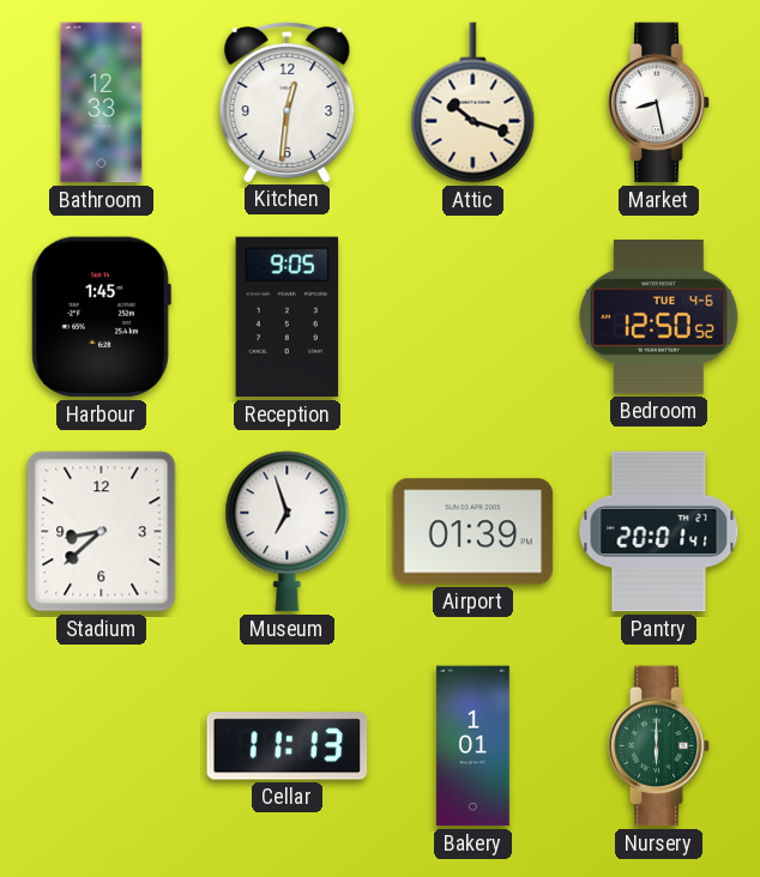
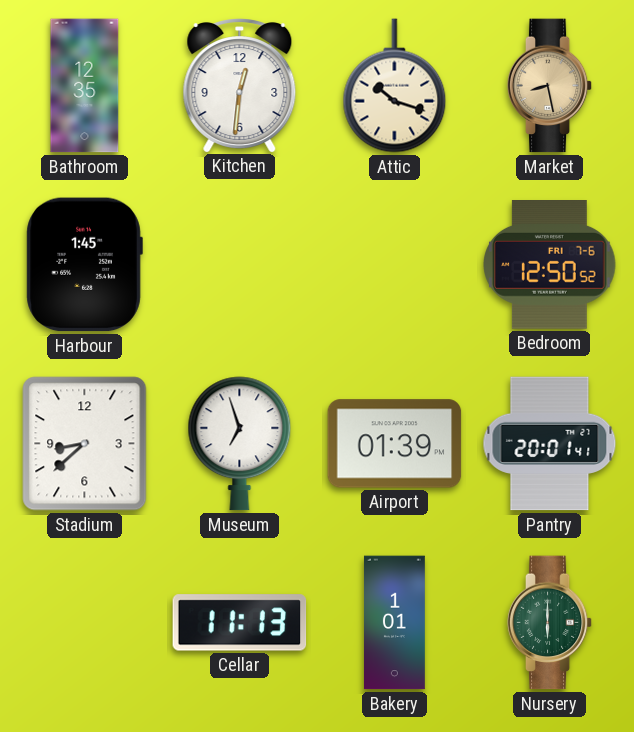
Bathroom: 12:33 -> 12:35
Market dial: white -> champagne
Reception: 9:05 -> none
Bedroom date: TUE 4-6 -> FRI 7-6
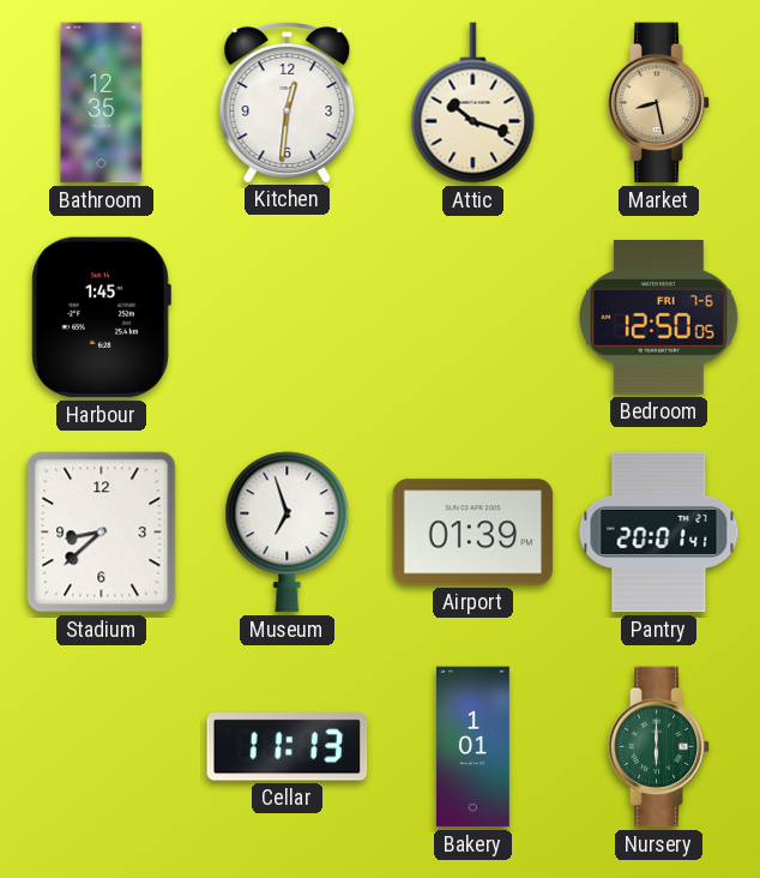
Bedroom: 12:50:52 -> 12:50:05
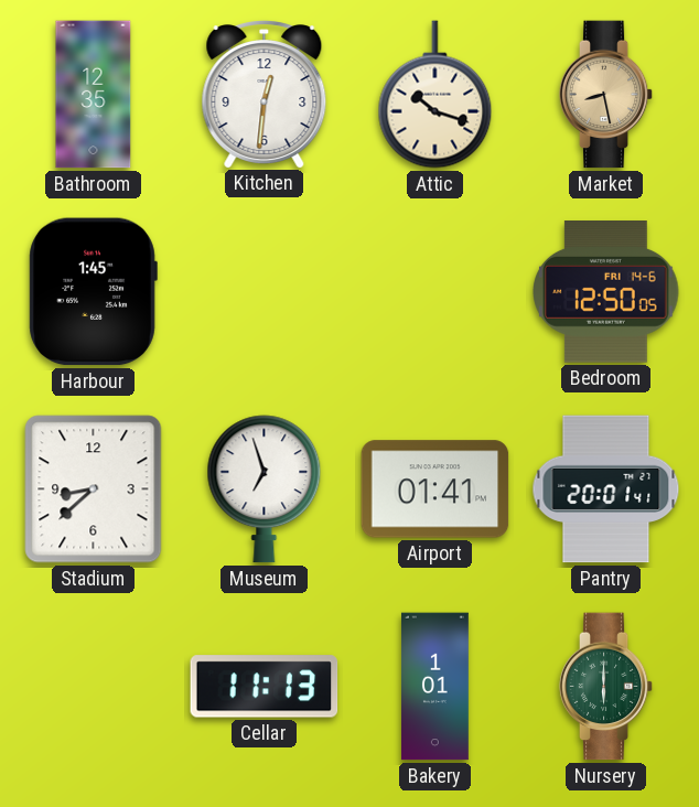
Bedroom date: FRI 7-6 -> FRI 14-6
Airport: 01:39 -> 01:41
